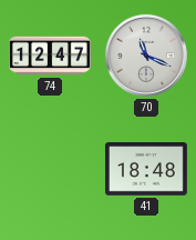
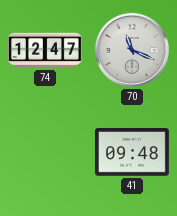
41: 18:48 -> 09:48
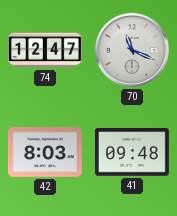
42: none -> 8:03
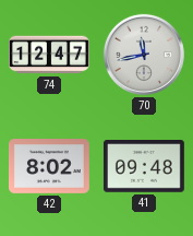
70: 11:19 -> 11:43
42: 8:03 -> 8:02
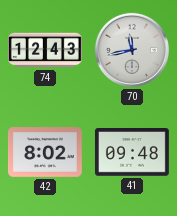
74: 12:47 -> 12:43
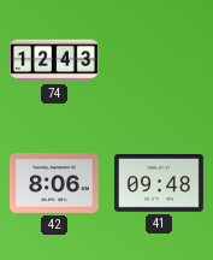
70: 11:43 -> none
42: 8:02 -> 8:06
